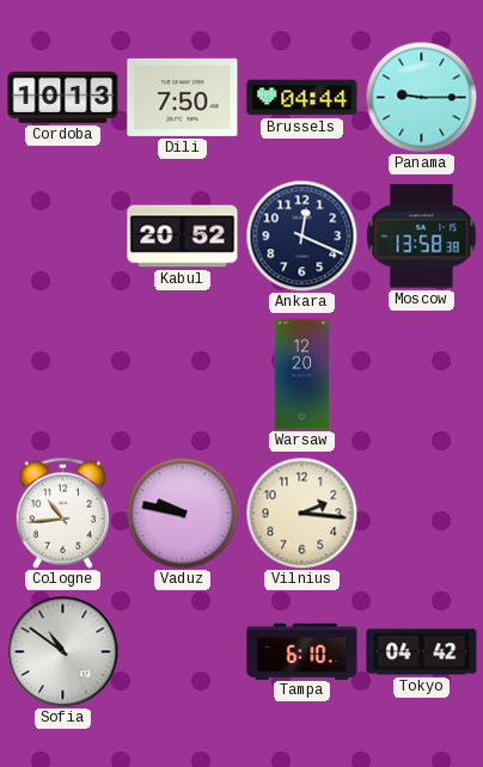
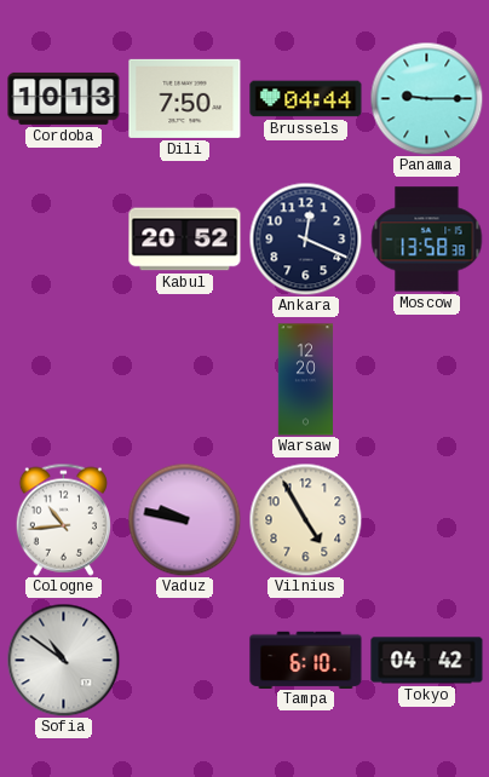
Vilnius: 2:16 -> 4:55
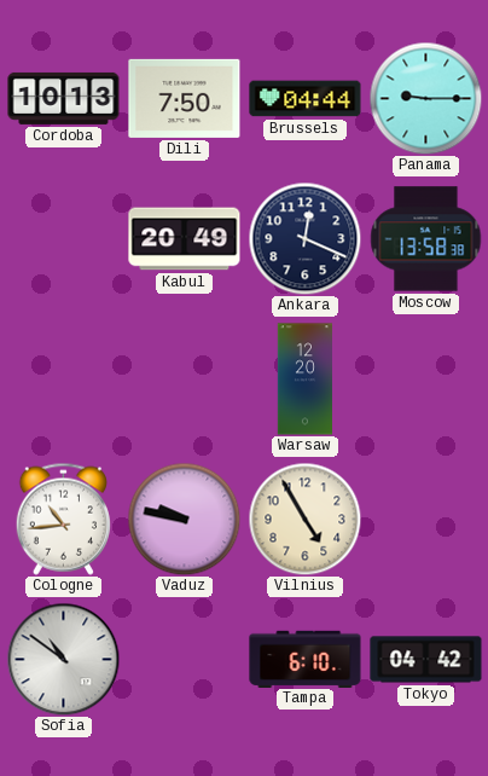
Kabul: 20:52 -> 20:49
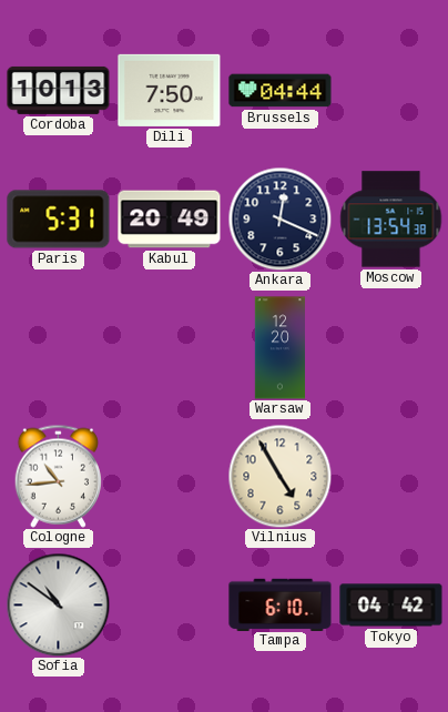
Panama: 9:15 -> none
Paris: none -> 5:31
Moscow: 13:58 -> 13:54
Vaduz: 9:47 -> none
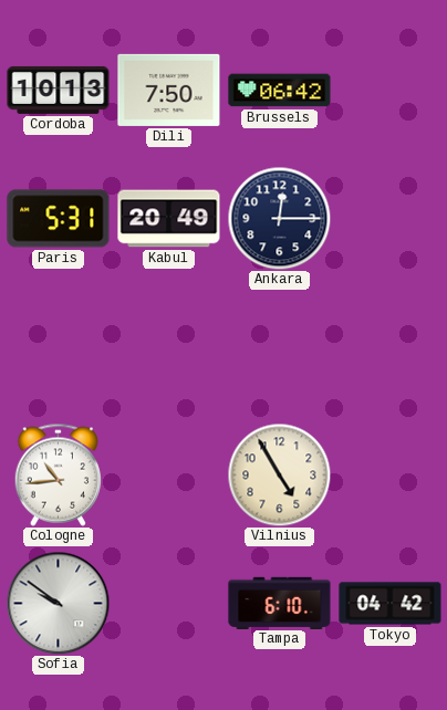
Brussels: 04:44 -> 06:42
Ankara: 12:19 -> 12:15
Moscow: 13:54 -> none
Warsaw: 12:20 -> none
Sofia: 10:51 -> 9:51
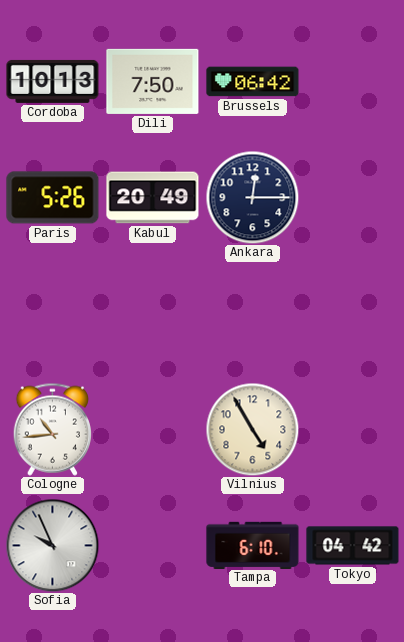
Paris: 5:31 -> 5:26
Sofia: 9:51 -> 9:56
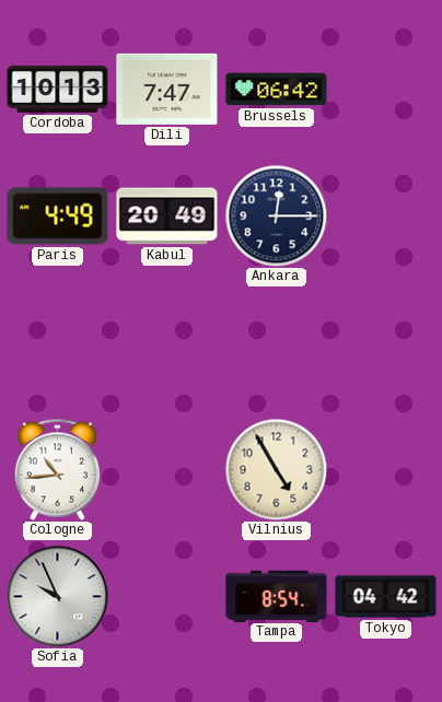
Dili: 7:50 -> 7:47
Paris: 5:26 -> 4:49
Tampa: 6:10 -> 8:54
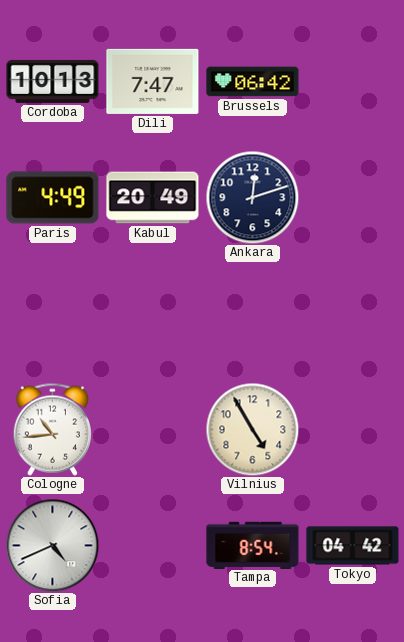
Ankara: 12:15 -> 12:12
Sofia: 9:56 -> 4:41
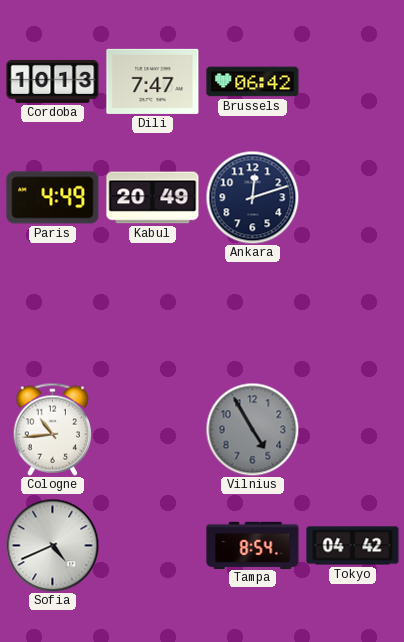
Vilnius dial: cream -> grey
